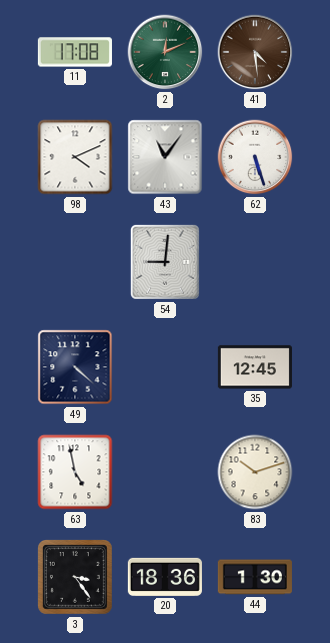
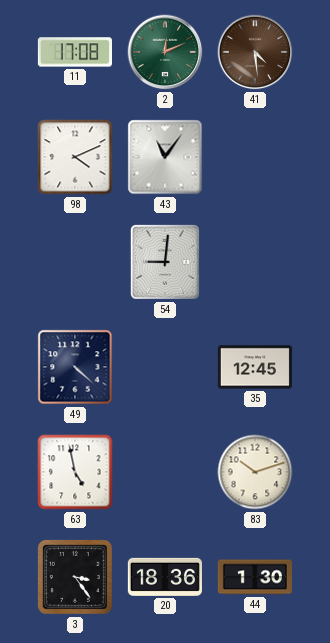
62: 5:27 -> none
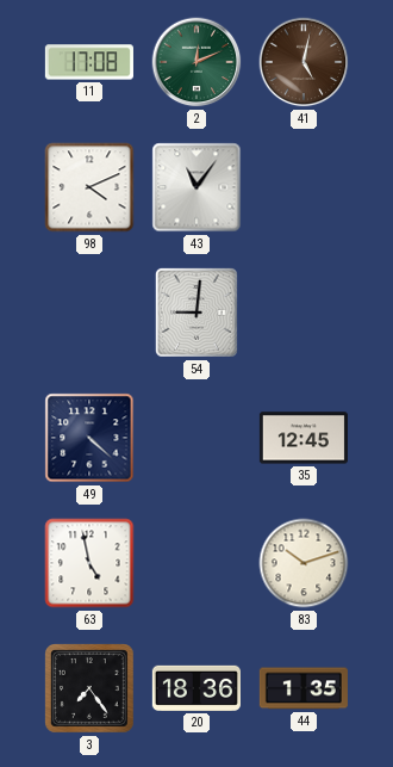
41: 4:29 -> 5:02
3: 3:24 -> 7:24
44: 1:30 -> 1:35
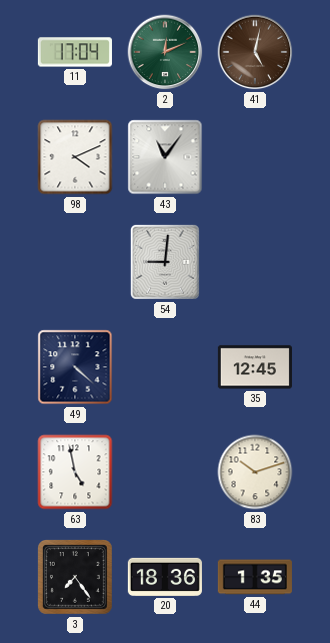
11: 17:08 -> 17:04
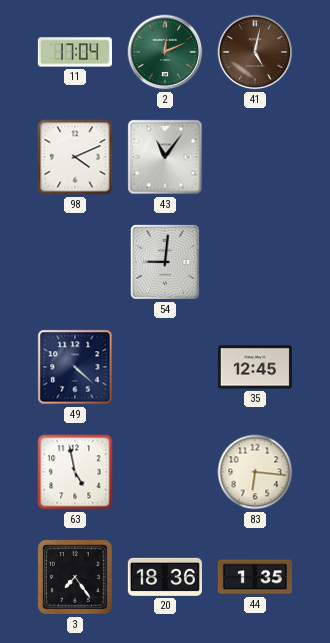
83: 10:12 -> 6:16
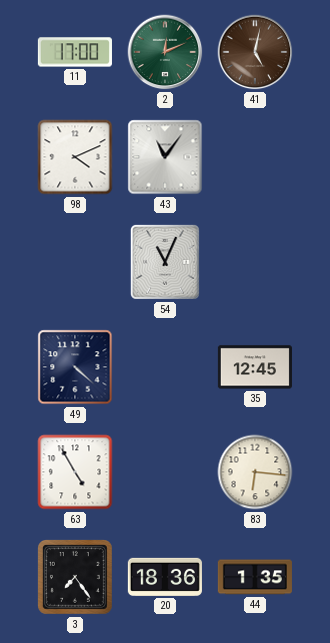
11: 17:04 -> 17:00
54: 9:01 -> 11:04
63: 4:58 -> 4:55
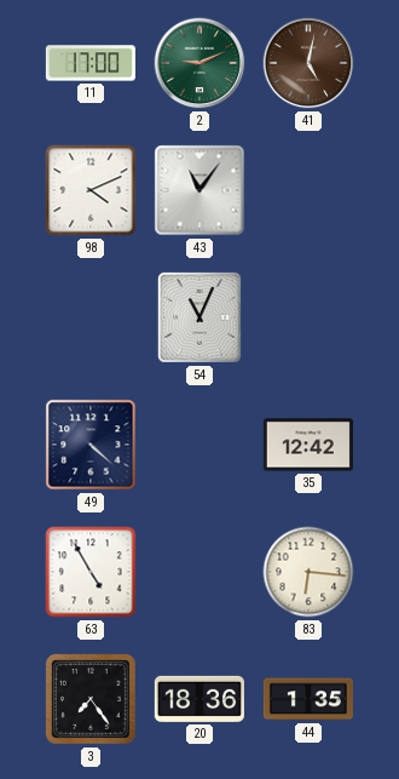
2: 12:11 -> 9:11
35: 12:45 -> 12:42
